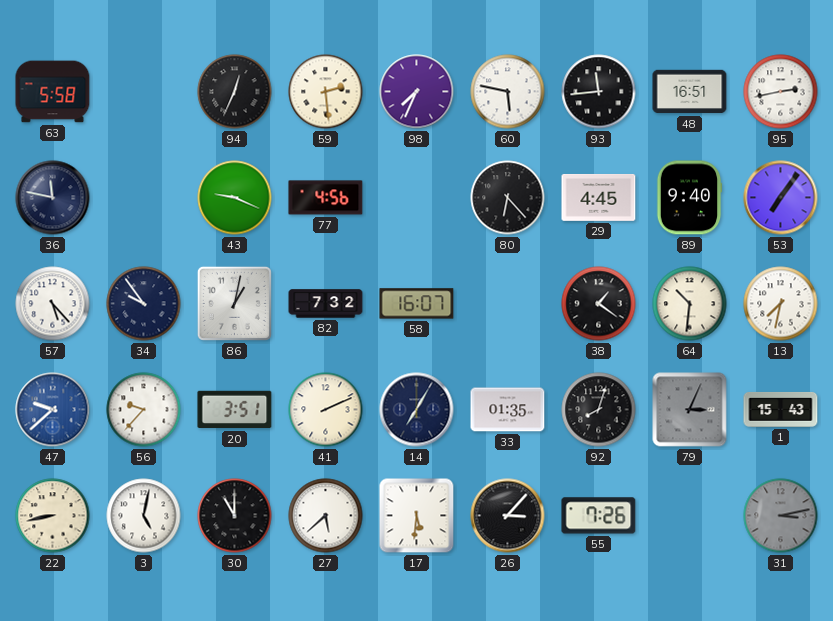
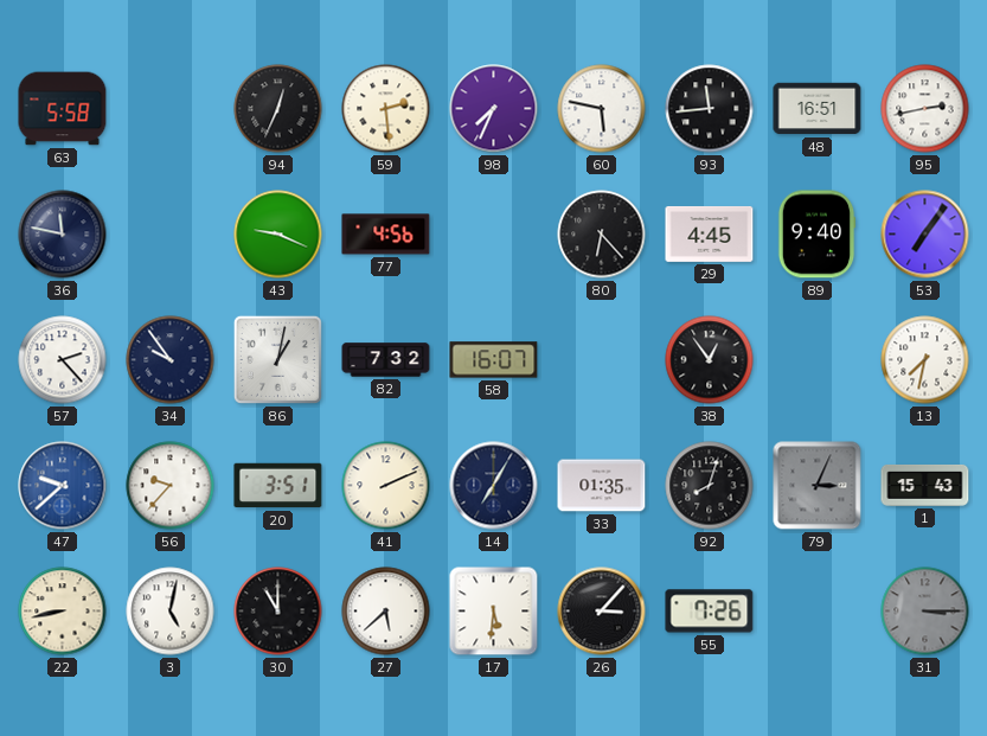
57: 5:23 -> 2:23
38: 1:21 -> 12:54
64: 10:31 -> none
31: 3:13 -> 3:15
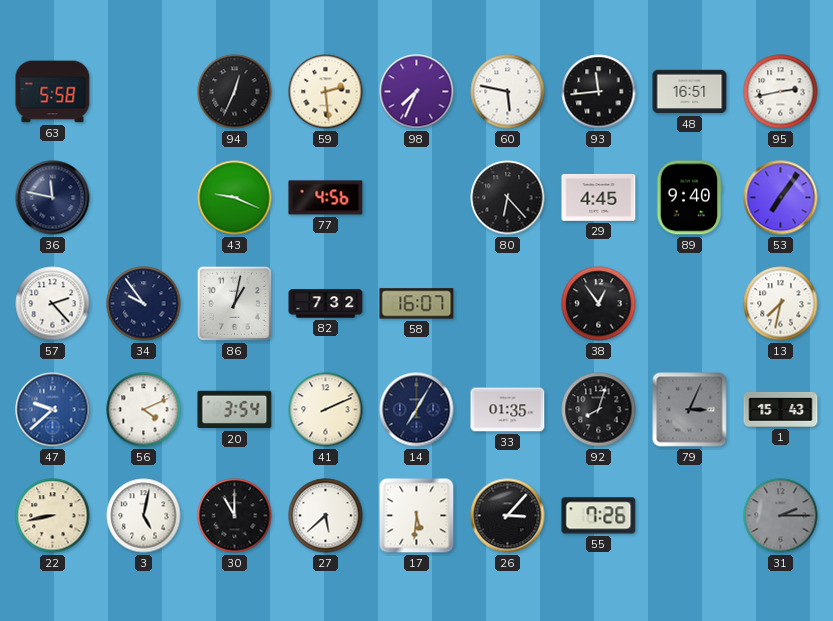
56: 9:37 -> 4:11
20: 3:51 -> 3:54
31: 3:15 -> 2:15
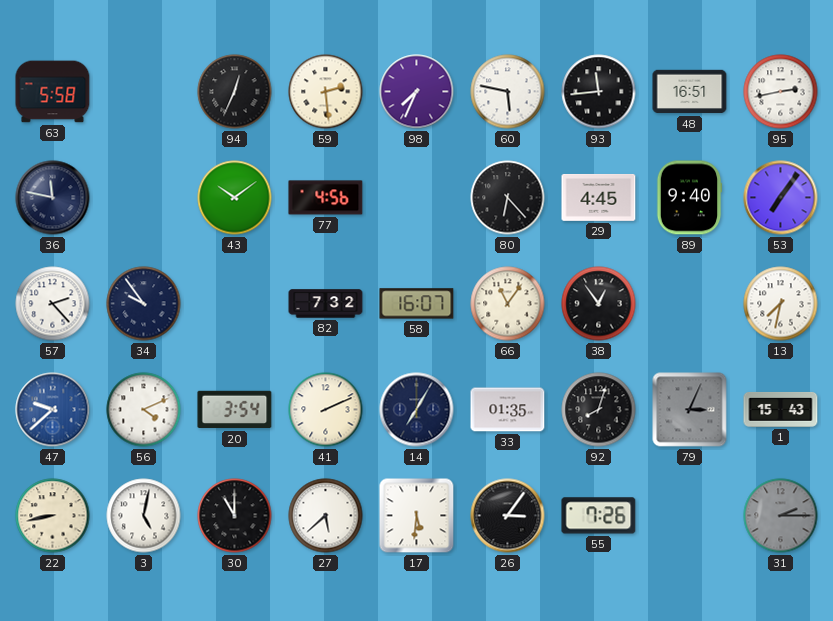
43: 9:19 -> 10:09
86: 1:02 -> none
66: none -> 11:06
26: 3:07 -> 3:06
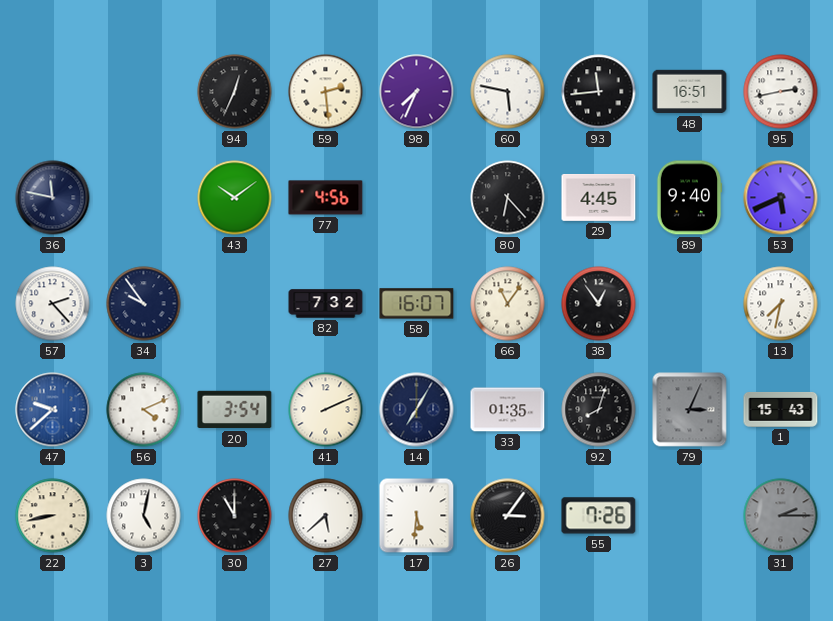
63: 5:58 -> none
53: 7:06 -> 5:41
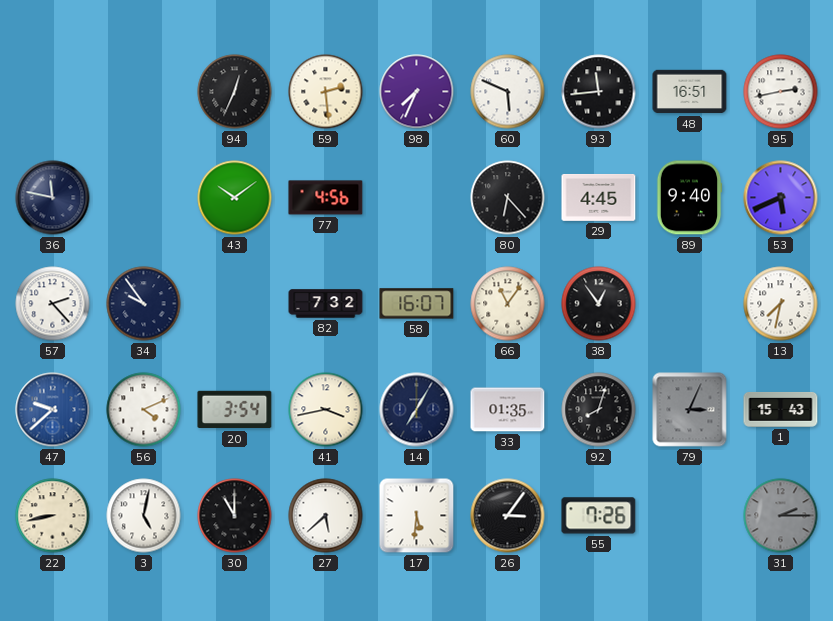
60: 5:47 -> 5:49
41: 2:11 -> 3:43
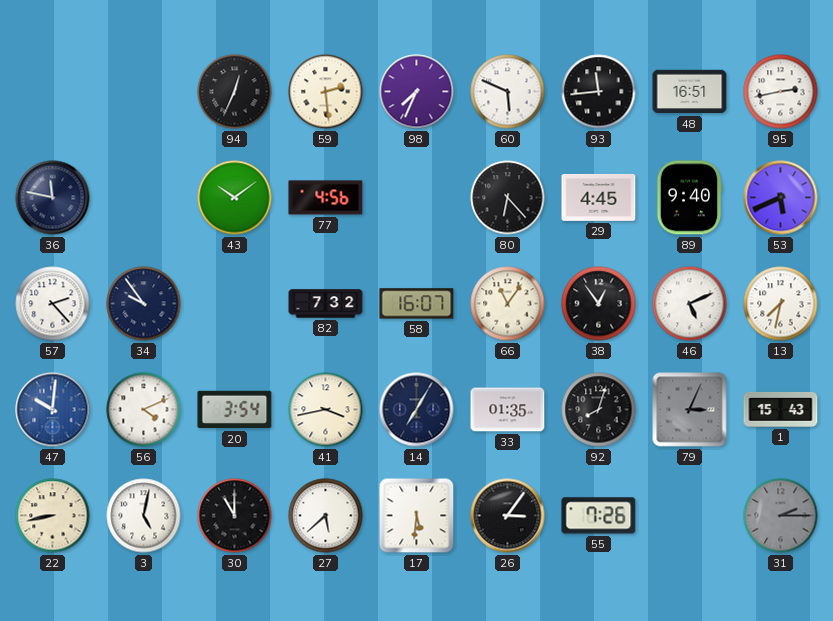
46: none -> 5:11
47: 9:38 -> 10:01
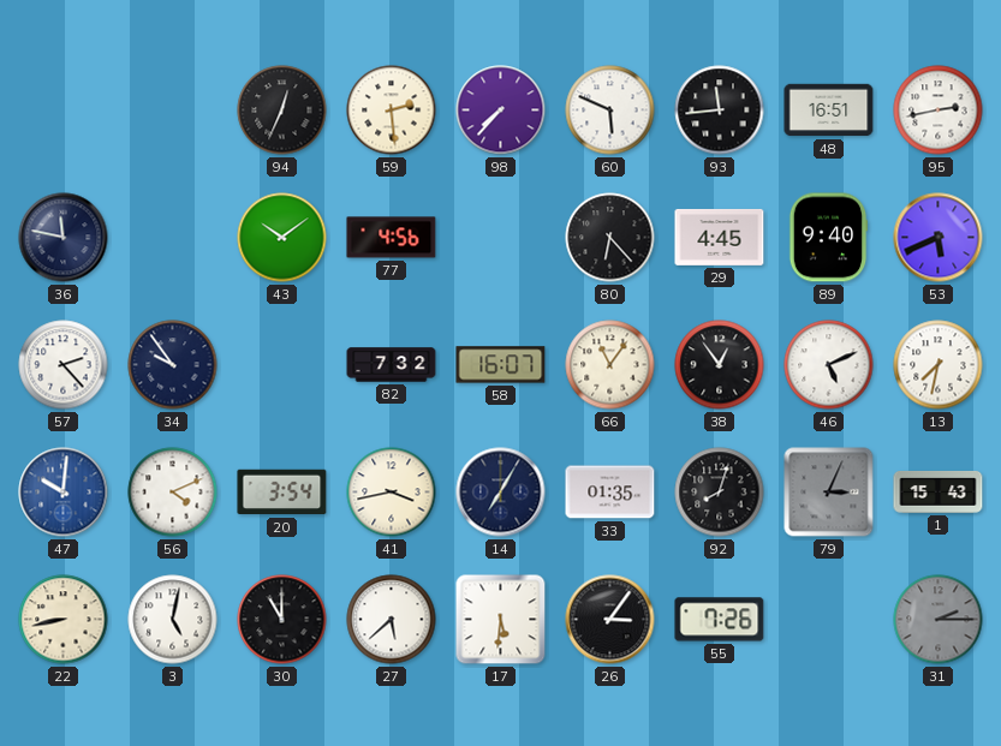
98: 7:34 -> 7:37
